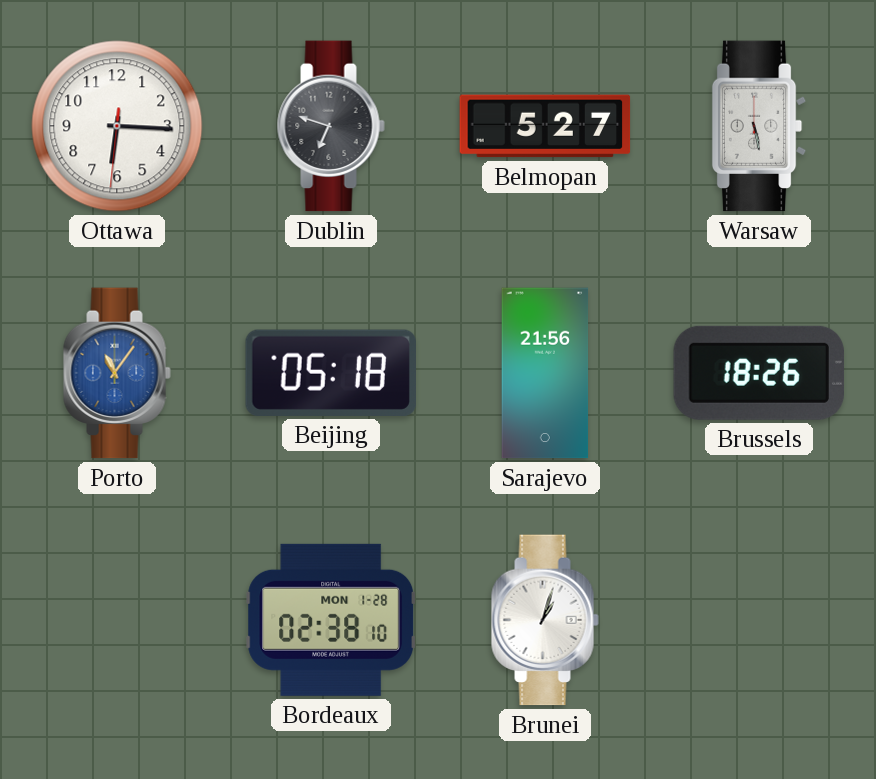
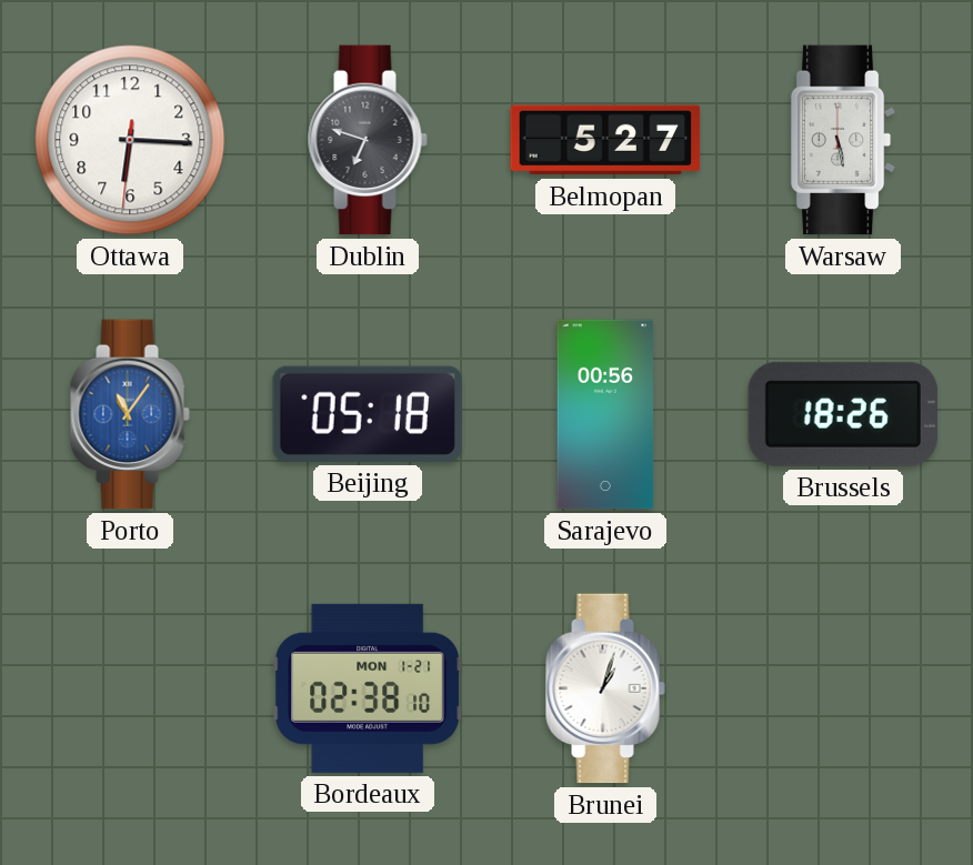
Sarajevo: 21:56 -> 00:56
Bordeaux date: MON 1-28 -> MON 1-21
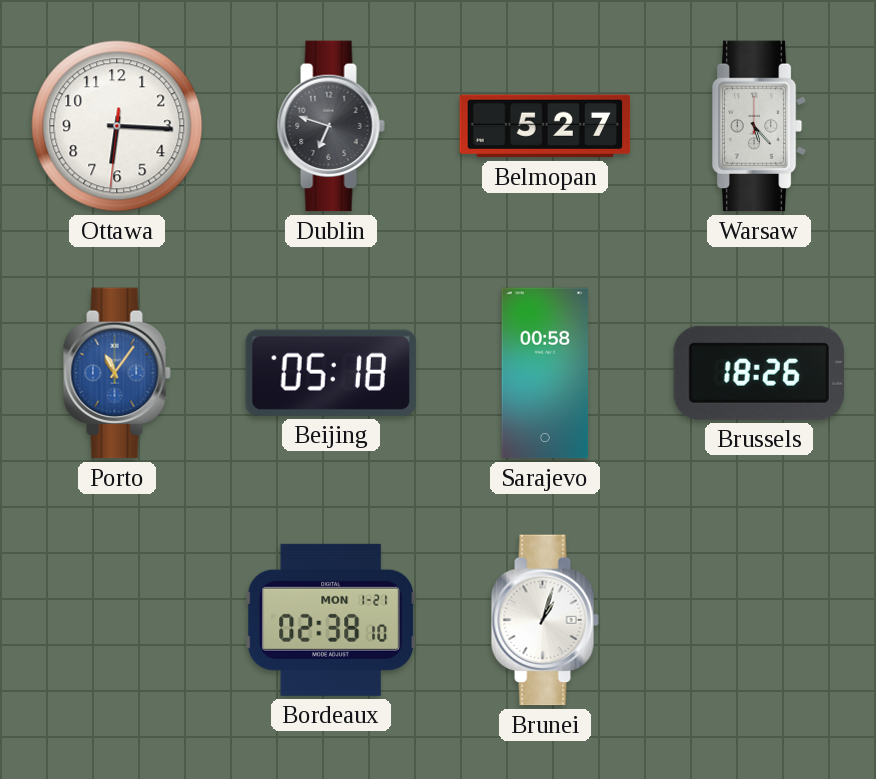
Warsaw: 5:28 -> 5:23
Sarajevo: 00:56 -> 00:58
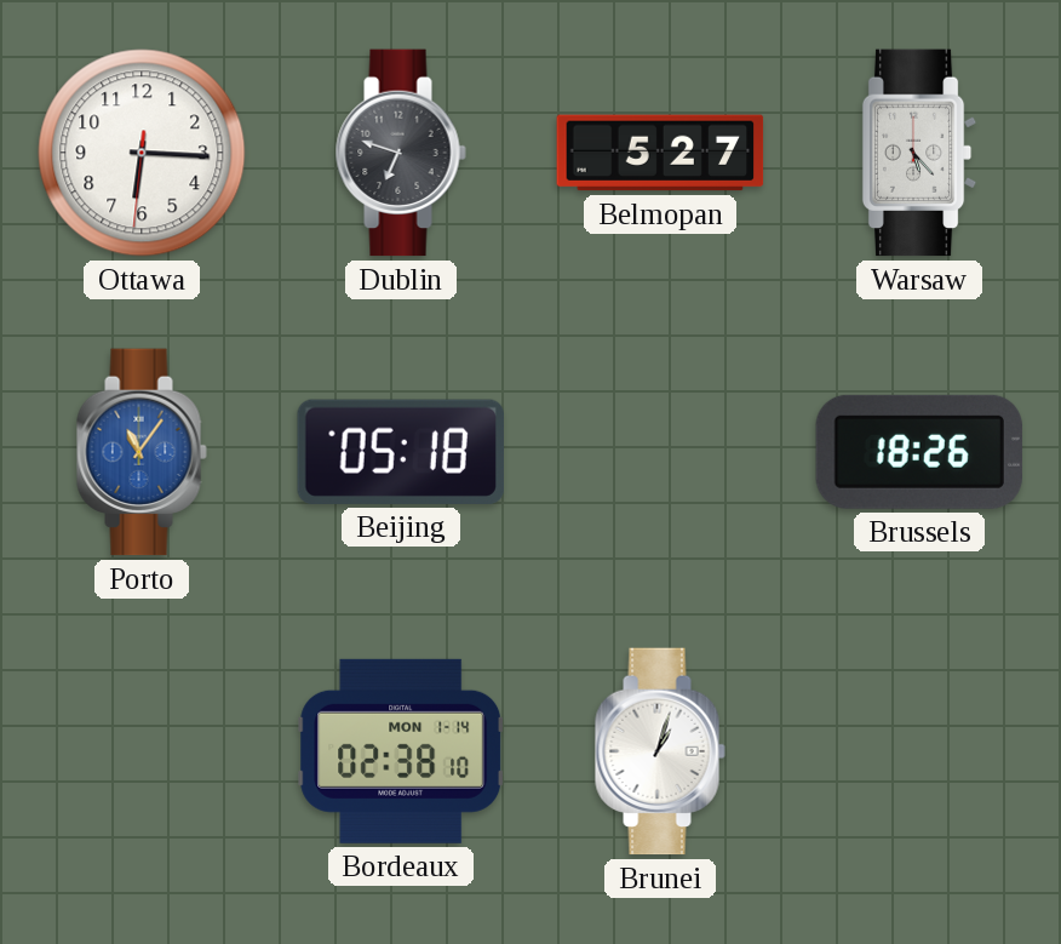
Sarajevo: 00:58 -> none
Bordeaux date: MON 1-21 -> MON 1-14
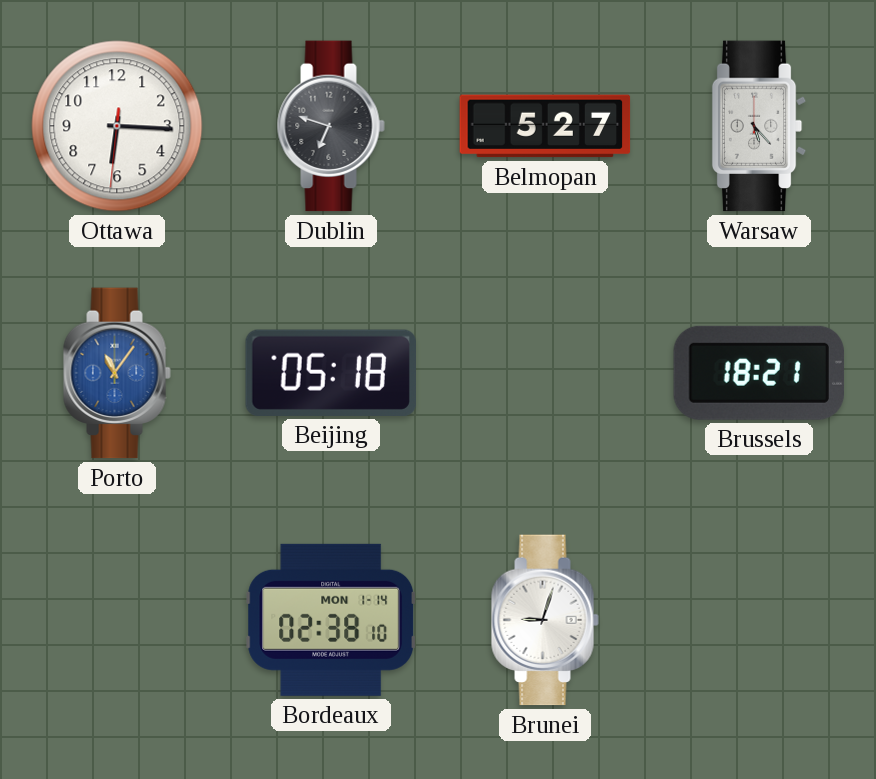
Brussels: 18:26 -> 18:21
Brunei: 1:03 -> 9:03
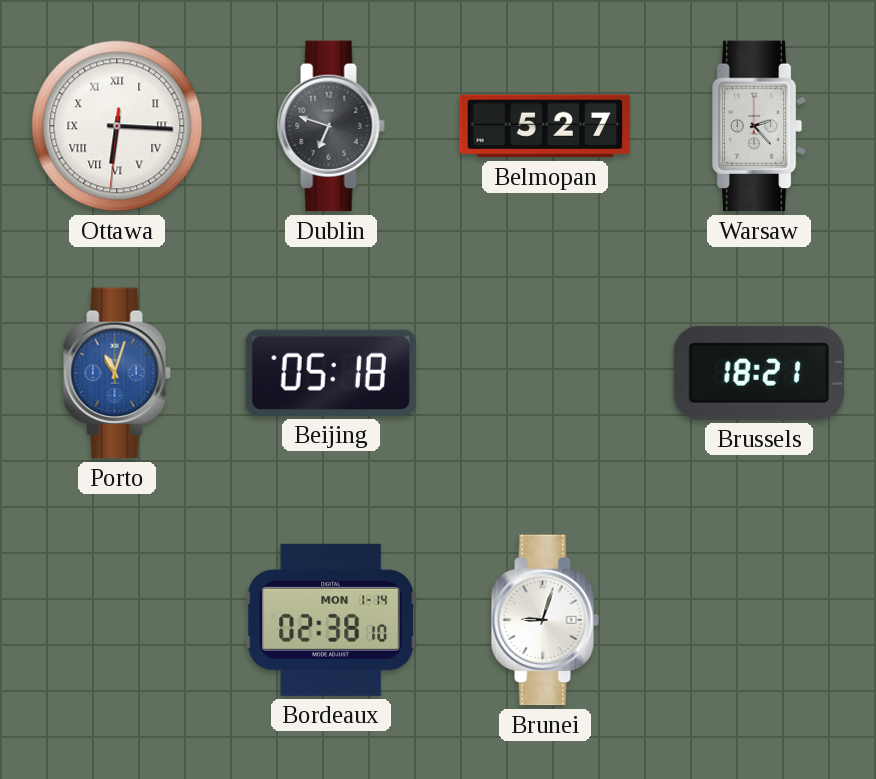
Ottawa numerals: Arabic -> Roman
Warsaw: 5:23 -> 2:23
Porto: 11:06 -> 11:03
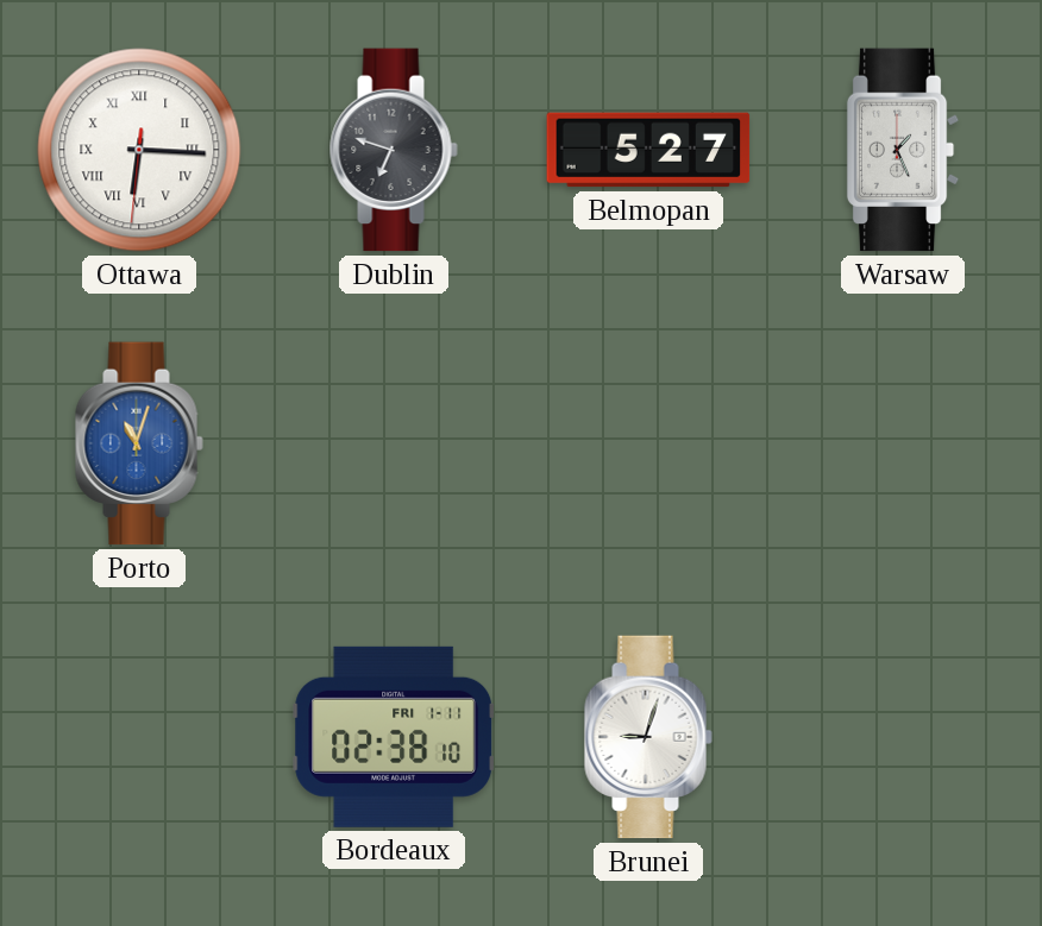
Warsaw: 2:23 -> 1:26
Beijing: 05:18 -> none
Brussels: 18:21 -> none
Bordeaux date: MON 1-14 -> FRI 1-11
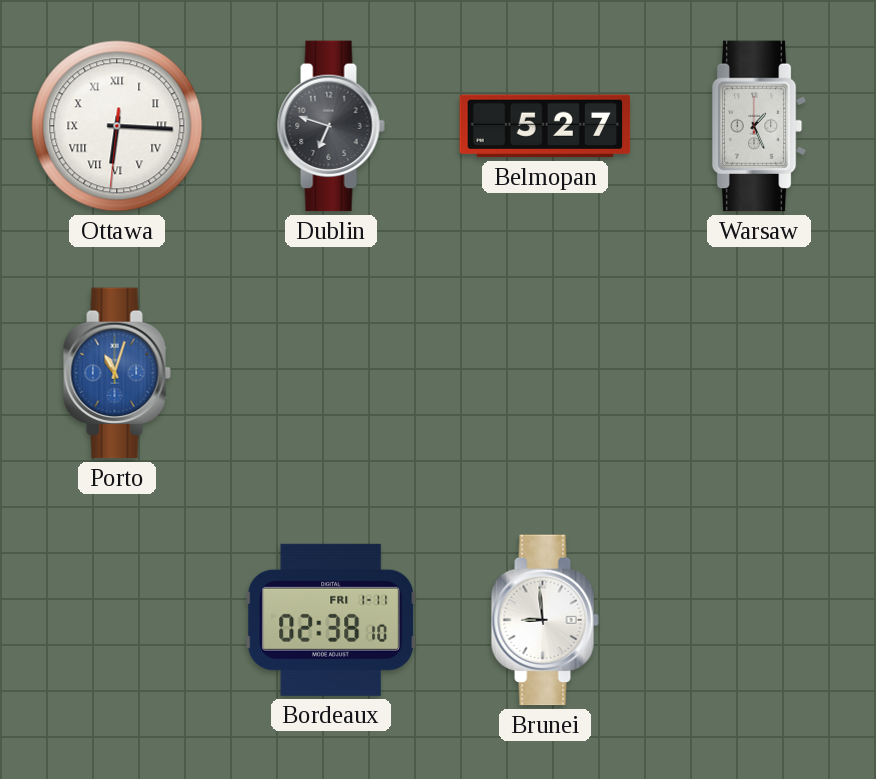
Brunei: 9:03 -> 8:59
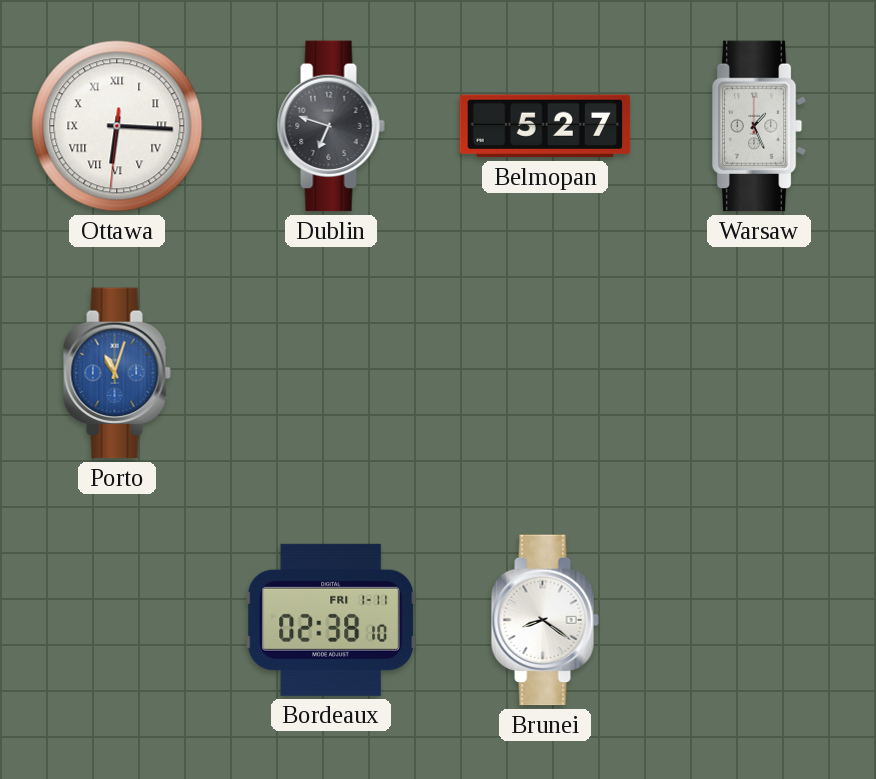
Brunei: 8:59 -> 8:21
